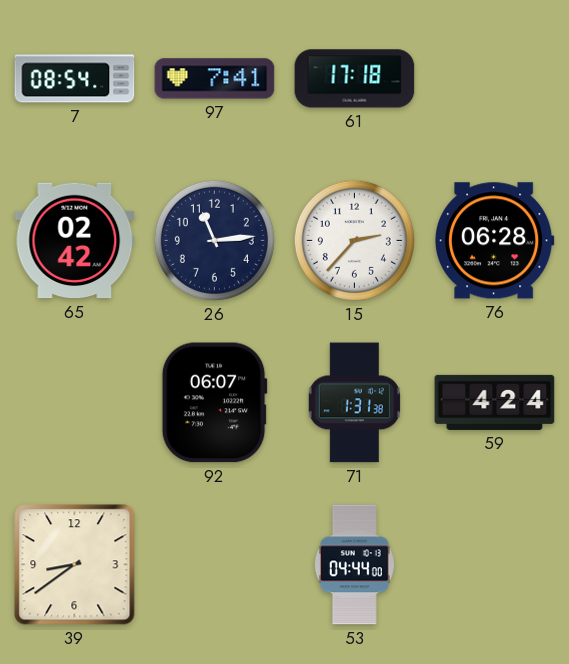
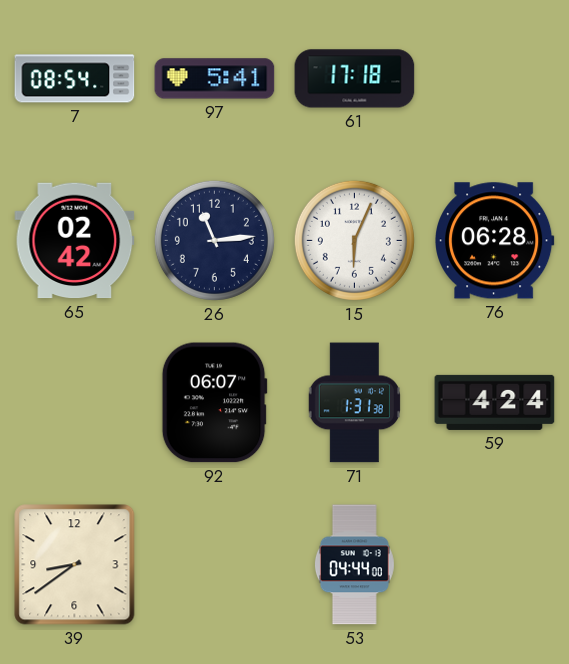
97: 7:41 -> 5:41
15: 2:37 -> 6:04
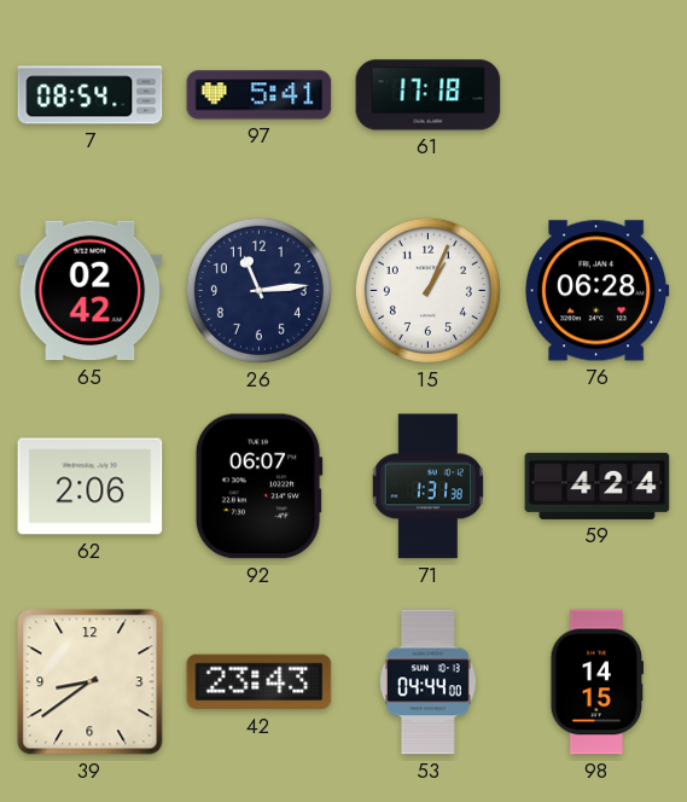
15: 6:04 -> 1:04
62: none -> 2:06
42: none -> 23:43
98: none -> 14:15
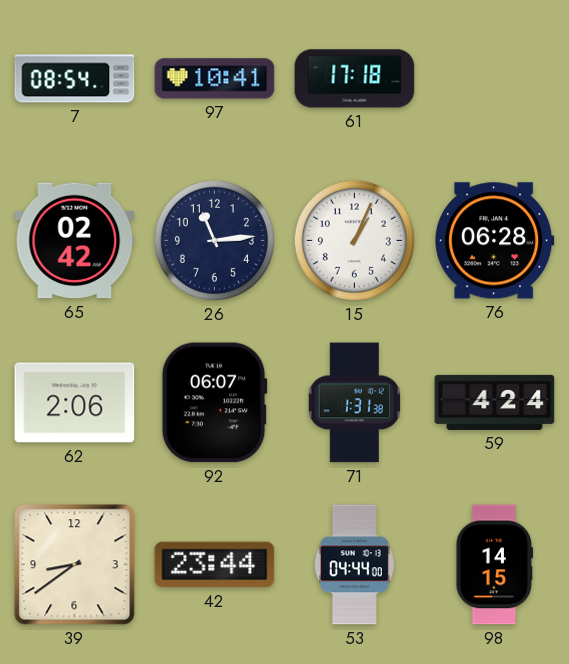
97: 5:41 -> 10:41
42: 23:43 -> 23:44
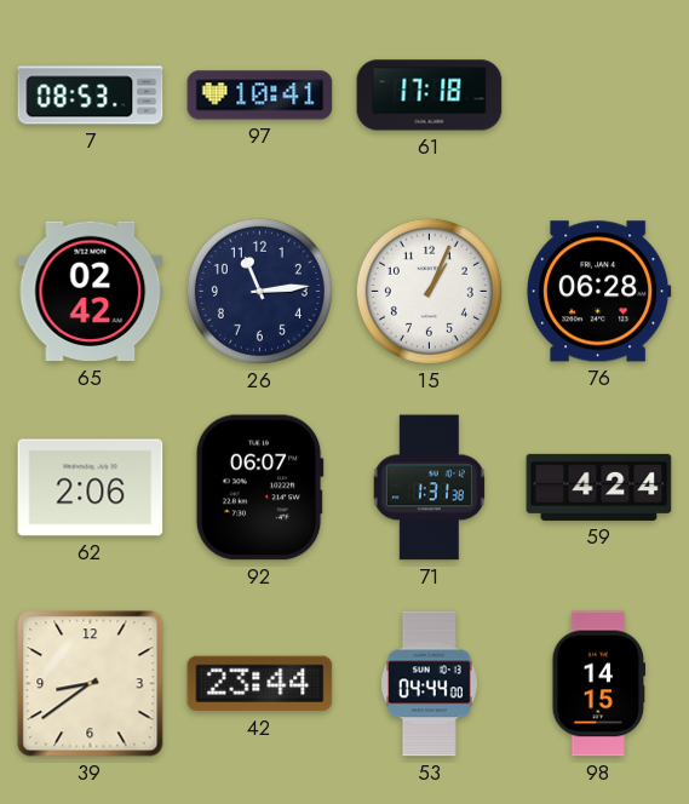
7: 08:54 -> 08:53
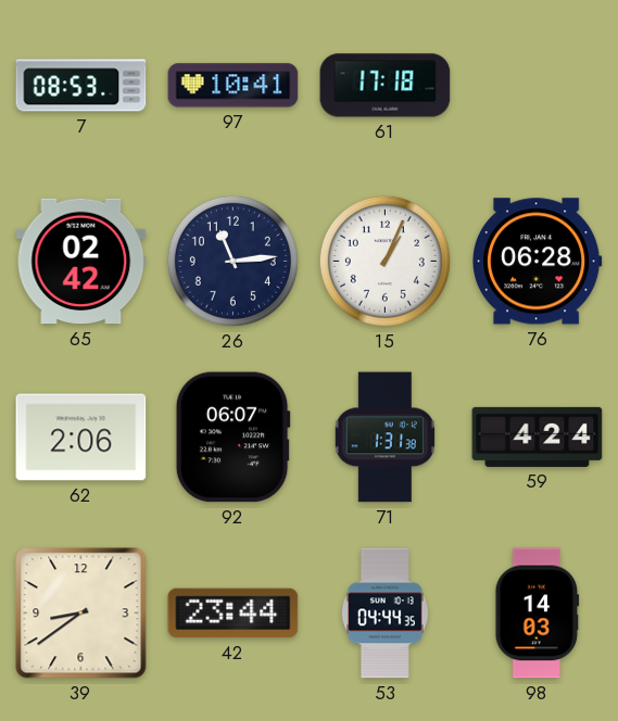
53: 04:44:00 -> 04:44:35
98: 14:15 -> 14:03
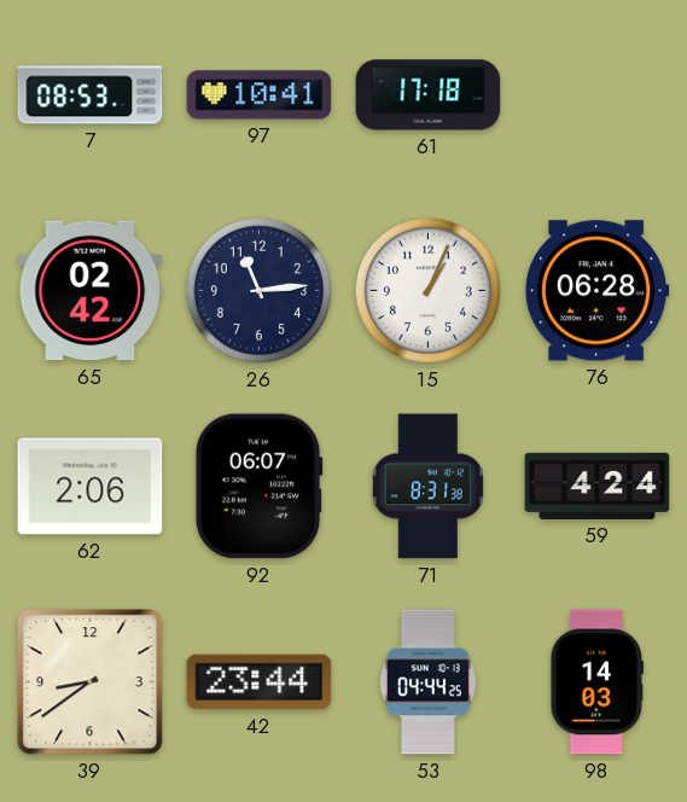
71: 1:31 -> 8:31
53: 04:44:35 -> 04:44:25
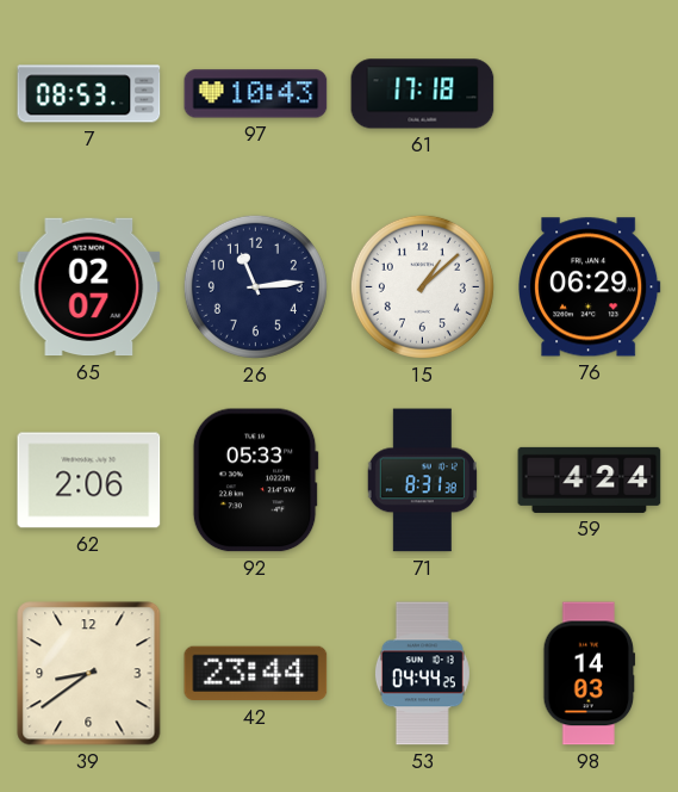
97: 10:41 -> 10:43
65: 02:42 -> 02:07
15: 1:04 -> 1:08
76: 06:28 -> 06:29
92: 06:07 -> 05:33
